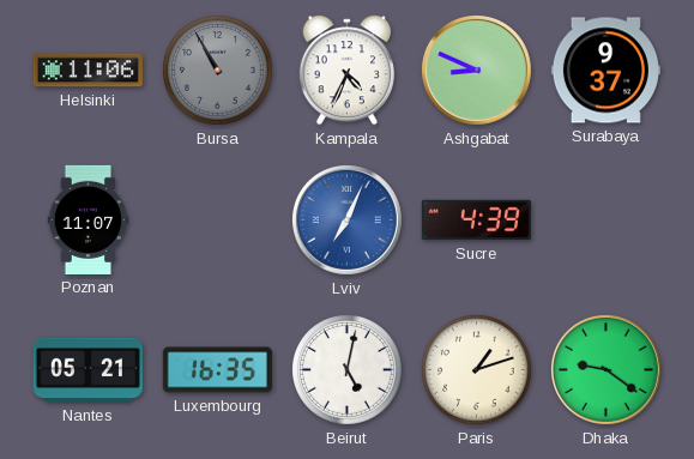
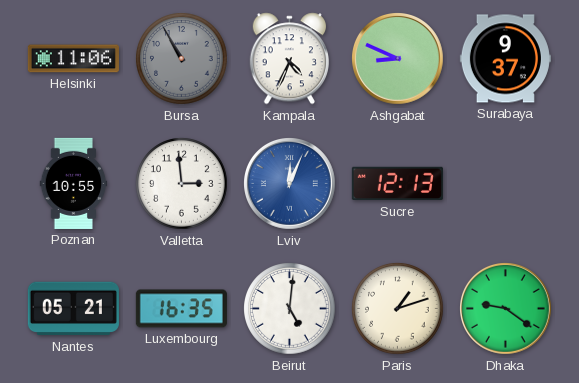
Poznan: 11:07 -> 10:55
Valletta: none -> 2:59
Lviv: 7:04 -> 12:04
Sucre: 4:39 -> 12:13
Beirut: 5:02 -> 5:01
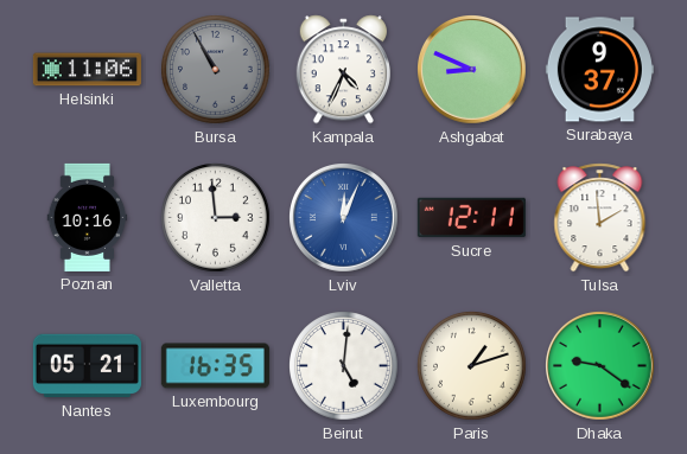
Poznan: 10:55 -> 10:16
Sucre: 12:13 -> 12:11
Tulsa: none -> 1:59
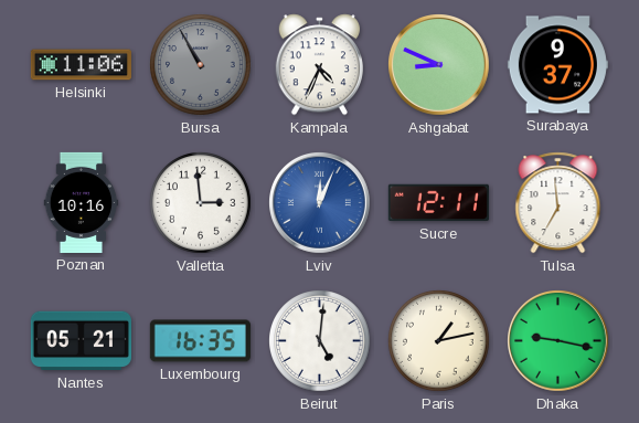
Tulsa: 1:59 -> 6:59
Paris: 1:12 -> 1:13
Dhaka: 9:21 -> 9:17
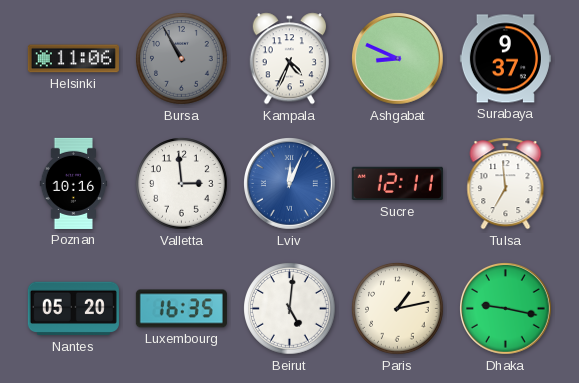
Nantes: 05:21 -> 05:20
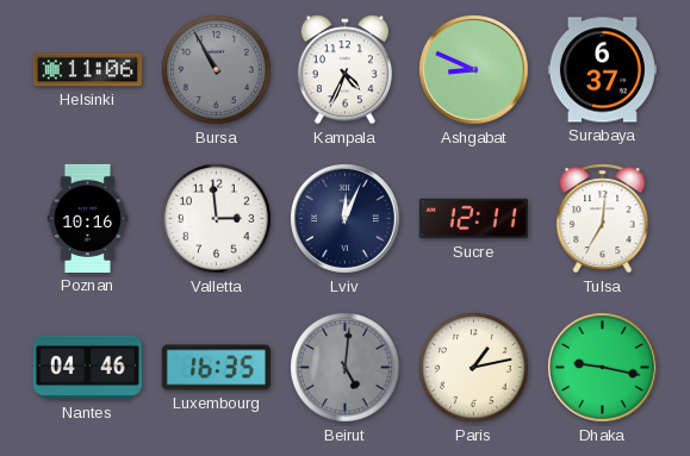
Surabaya: 9:37 -> 6:37
Lviv dial: blue -> navy
Tulsa: 6:59 -> 7:01
Nantes: 05:20 -> 04:46
Beirut dial: white -> grey
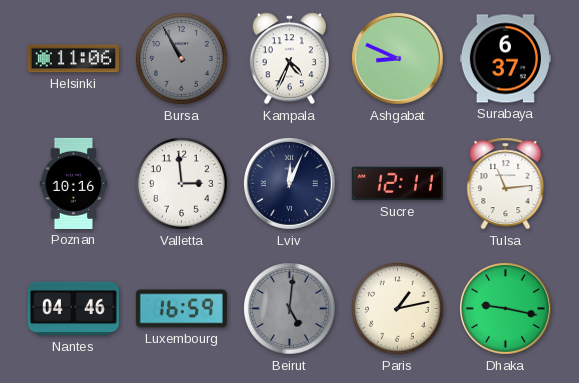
Tulsa: 7:01 -> 11:14
Luxembourg: 16:35 -> 16:59
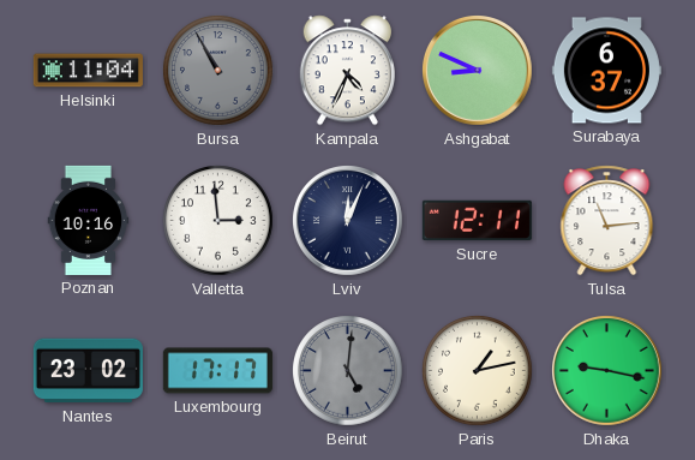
Helsinki: 11:06 -> 11:04
Nantes: 04:46 -> 23:02
Luxembourg: 16:59 -> 17:17
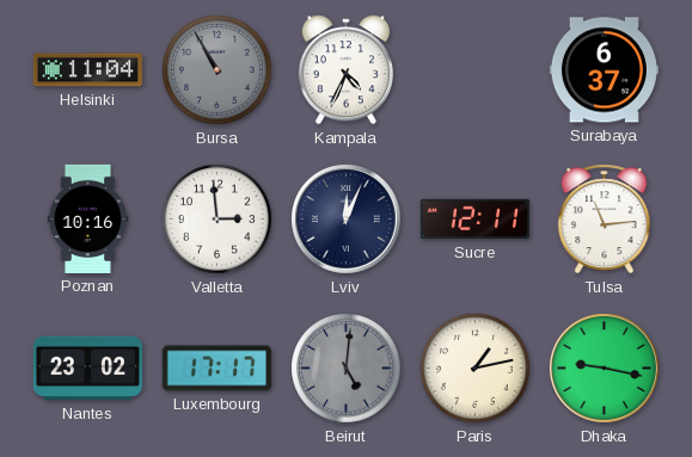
Ashgabat: 8:49 -> none
